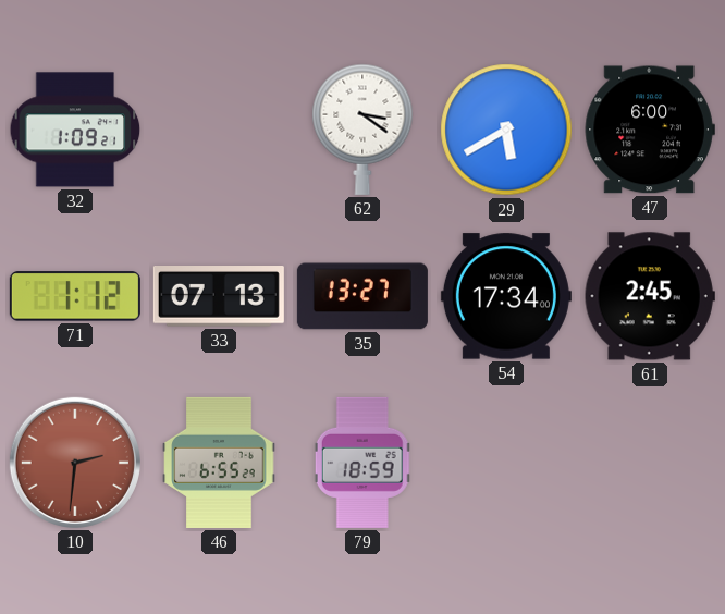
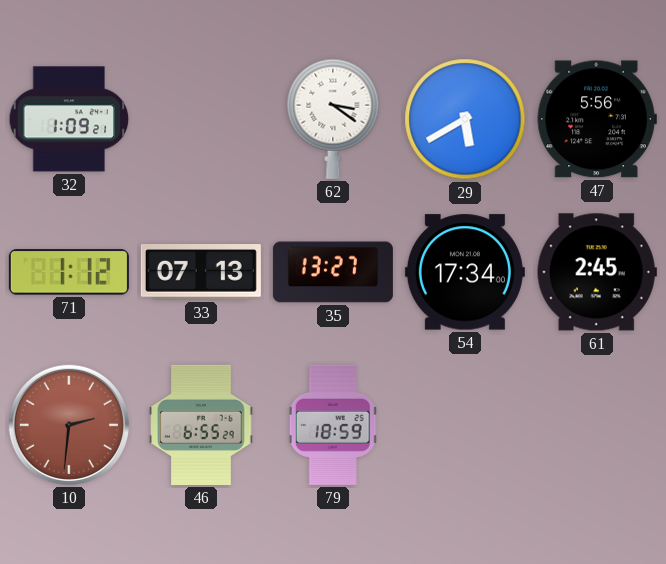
47: 6:00 -> 5:56
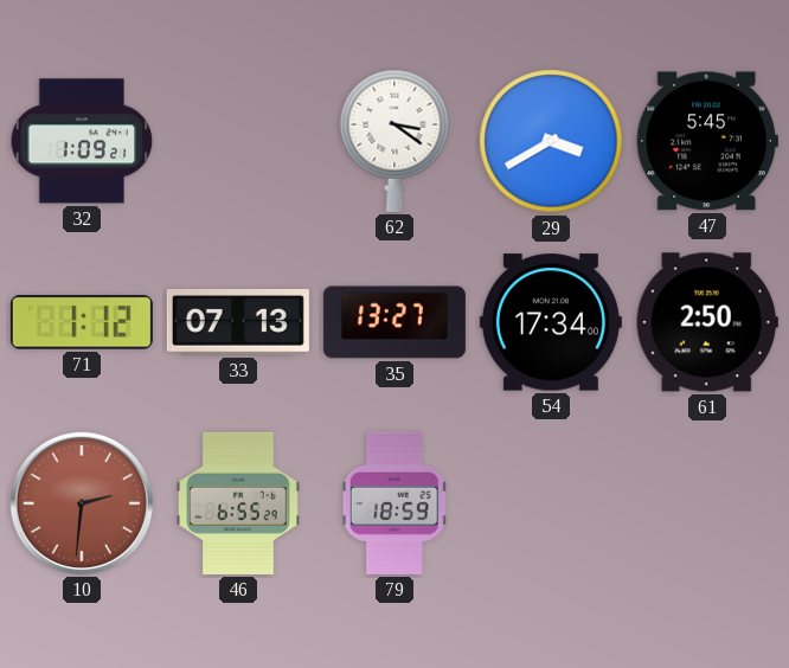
29: 5:40 -> 3:40
47: 5:56 -> 5:45
61: 2:45 -> 2:50
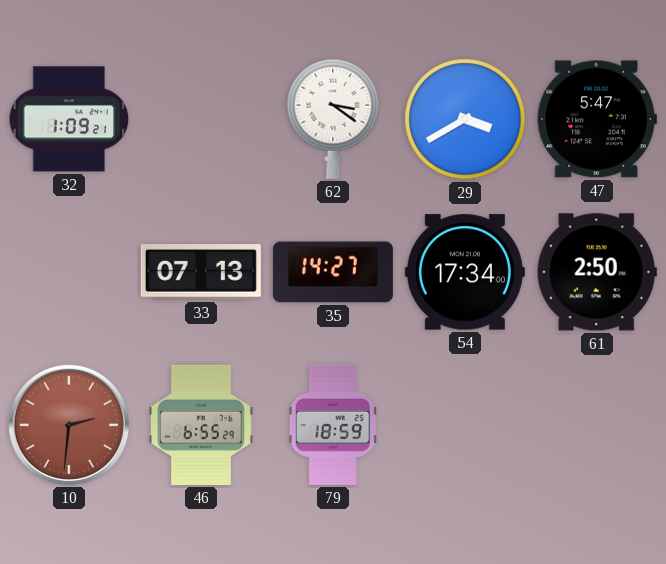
47: 5:45 -> 5:47
71: 1:12 -> none
35: 13:27 -> 14:27
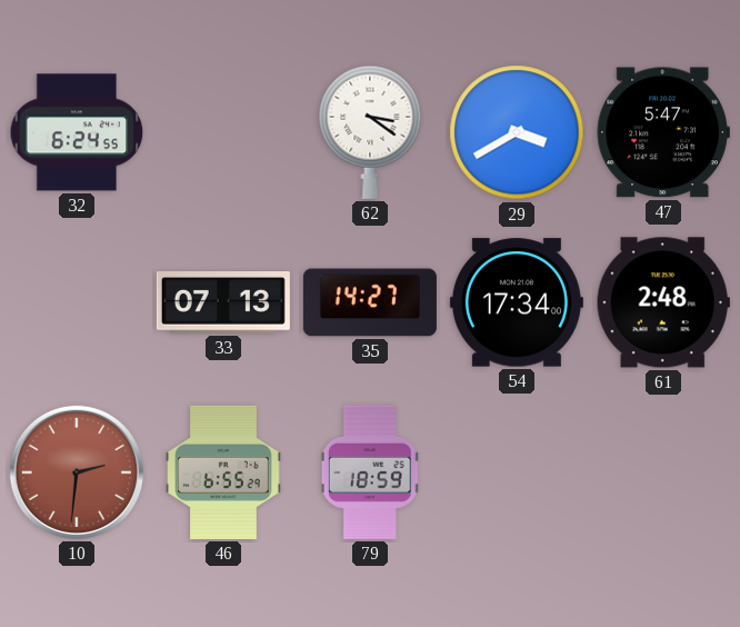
32: 1:09 -> 6:24
61: 2:50 -> 2:48
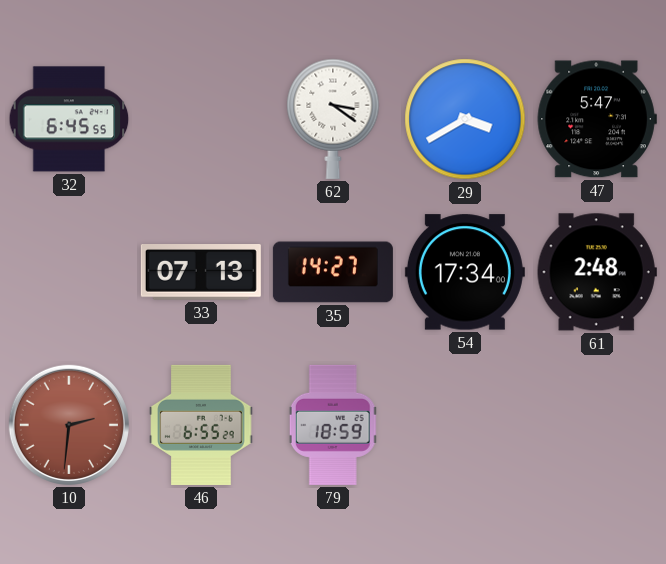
32: 6:24 -> 6:45
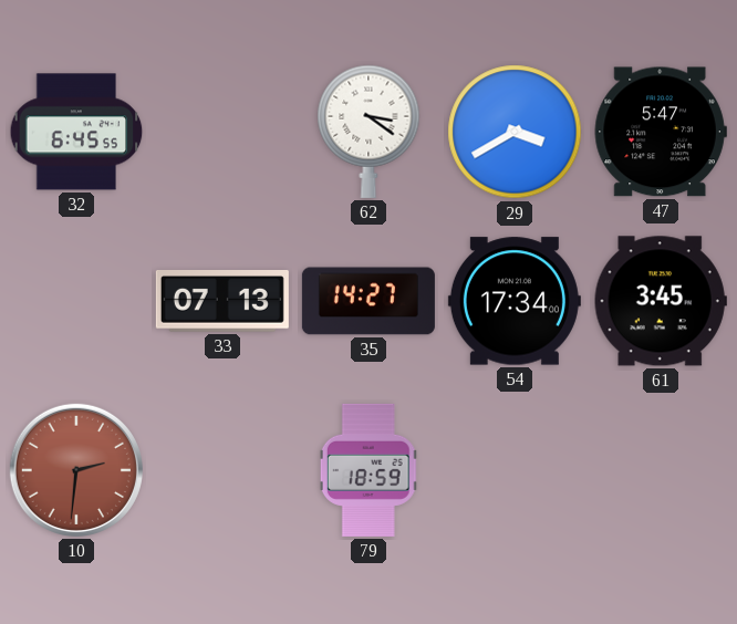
61: 2:48 -> 3:45
46: 6:55 -> none
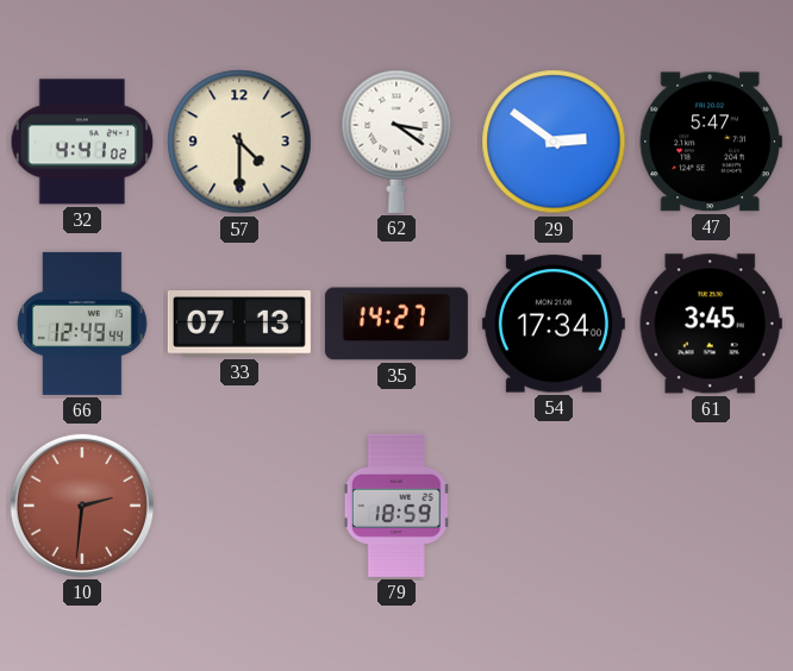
32: 6:45 -> 4:41
57: none -> 4:30
29: 3:40 -> 2:51
66: none -> 12:49
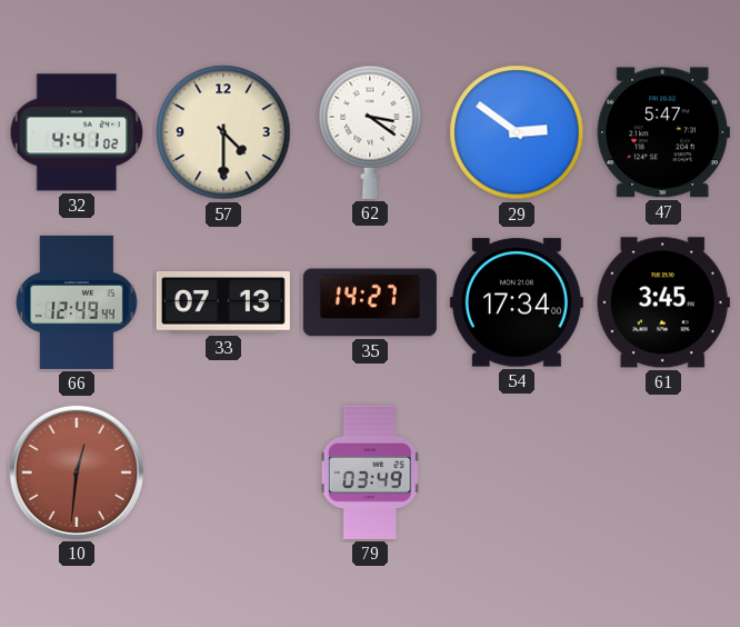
10: 2:31 -> 12:31
79: 18:59 -> 03:49
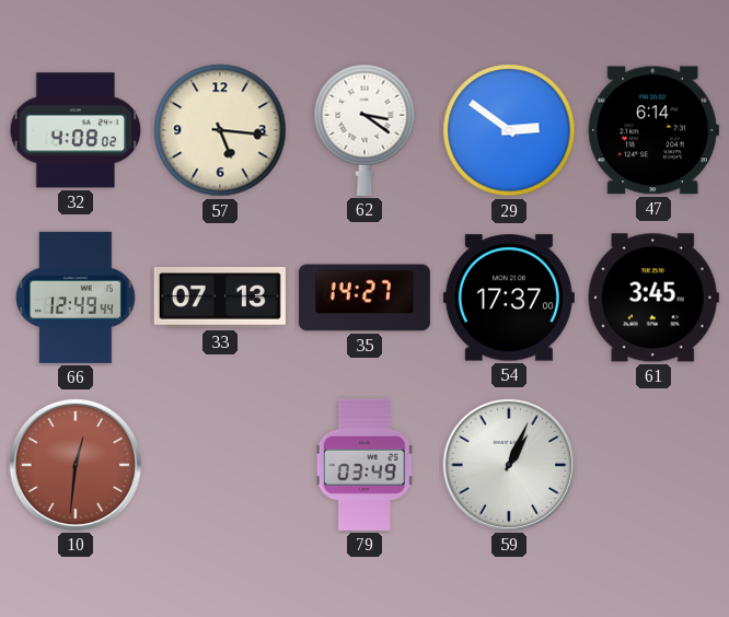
32: 4:41 -> 4:08
57: 4:30 -> 5:16
47: 5:47 -> 6:14
54: 17:34 -> 17:37
59: none -> 1:04
